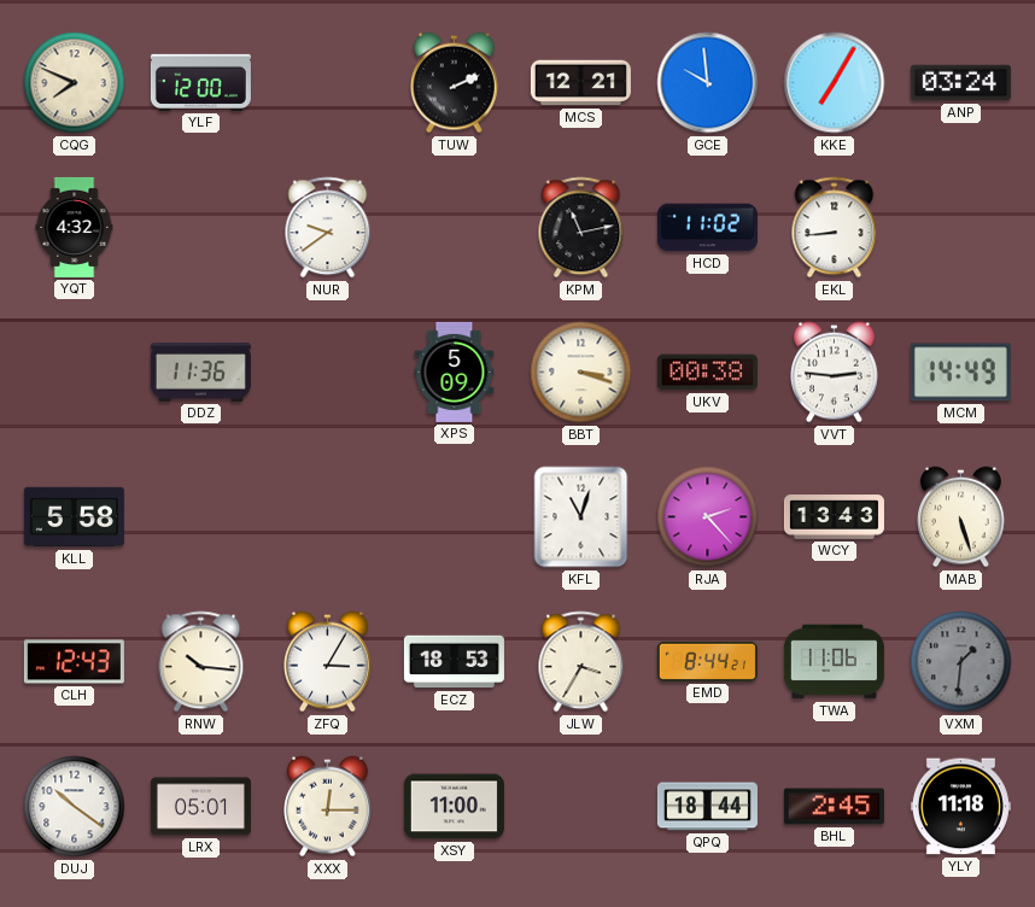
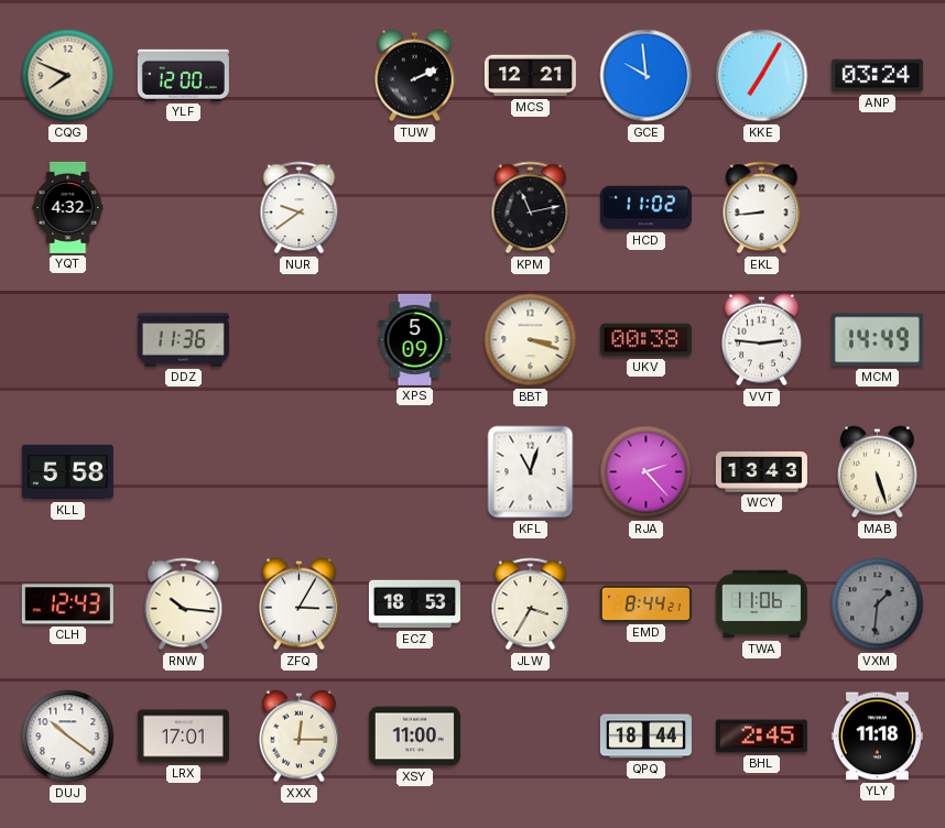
LRX: 05:01 -> 17:01
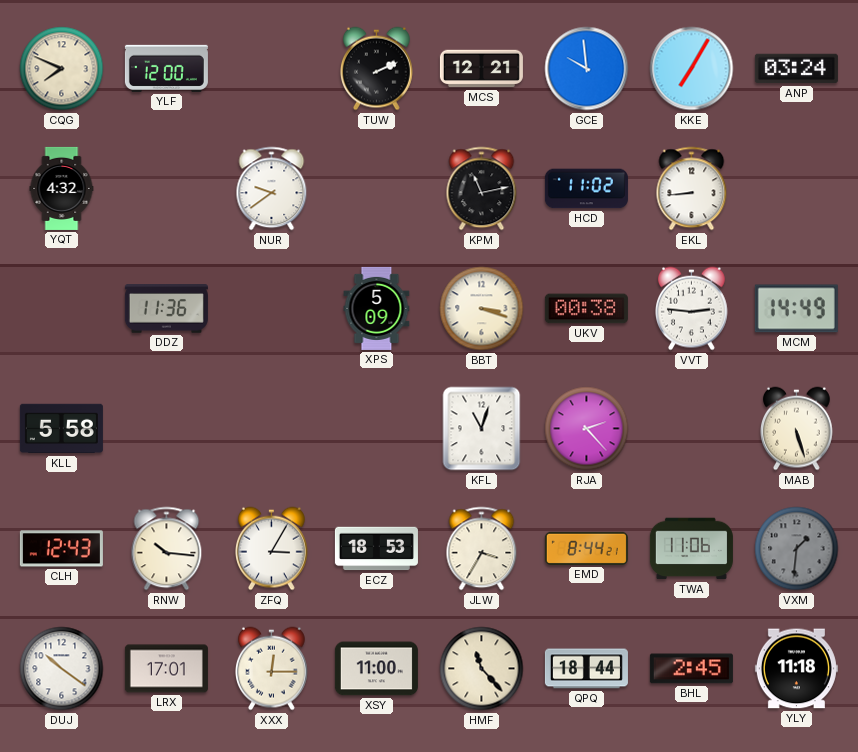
WCY: 13:43 -> none
HMF: none -> 11:23
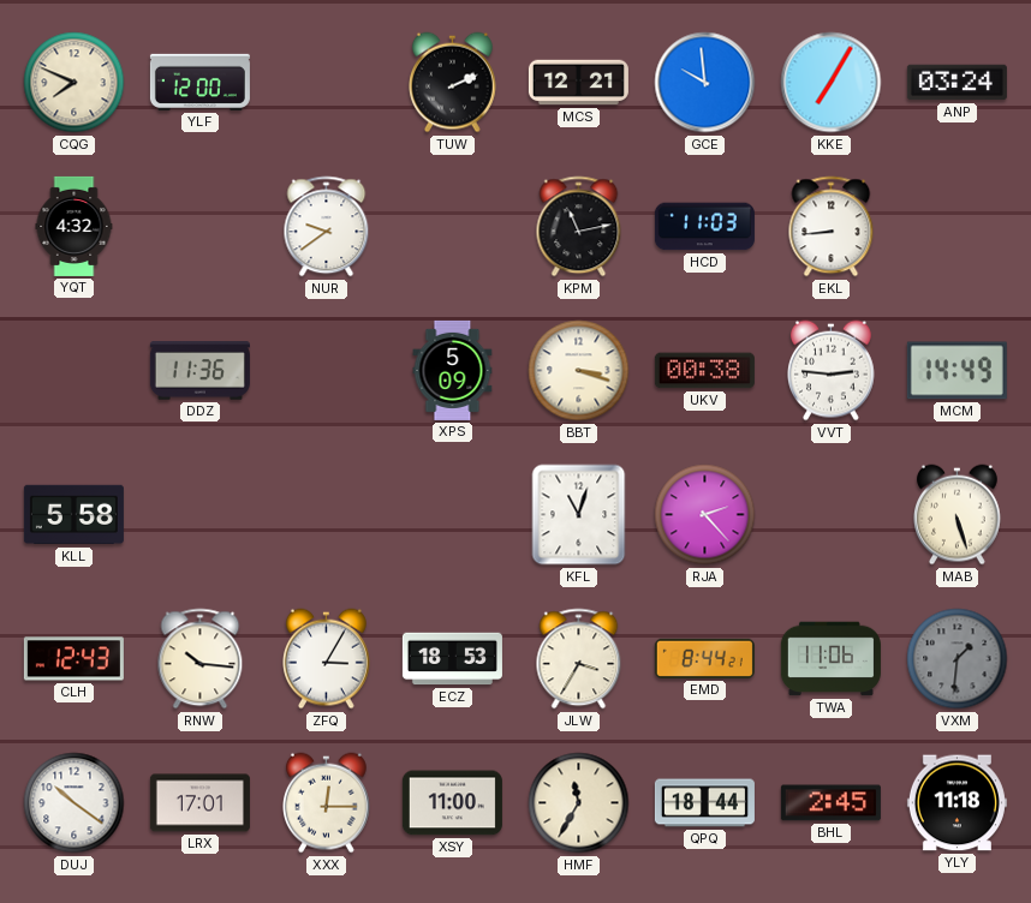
HCD: 11:02 -> 11:03
HMF: 11:23 -> 11:35
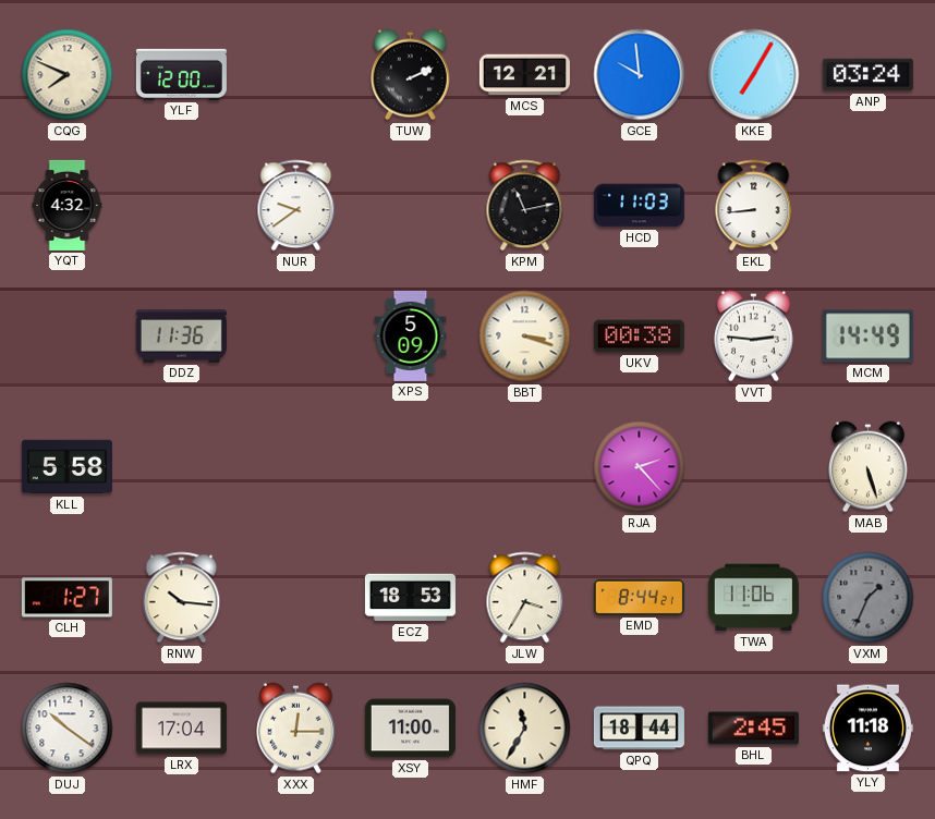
KFL: 11:03 -> none
CLH: 12:43 -> 1:27
ZFQ: 3:05 -> none
VXM: 1:31 -> 1:34
LRX: 17:01 -> 17:04
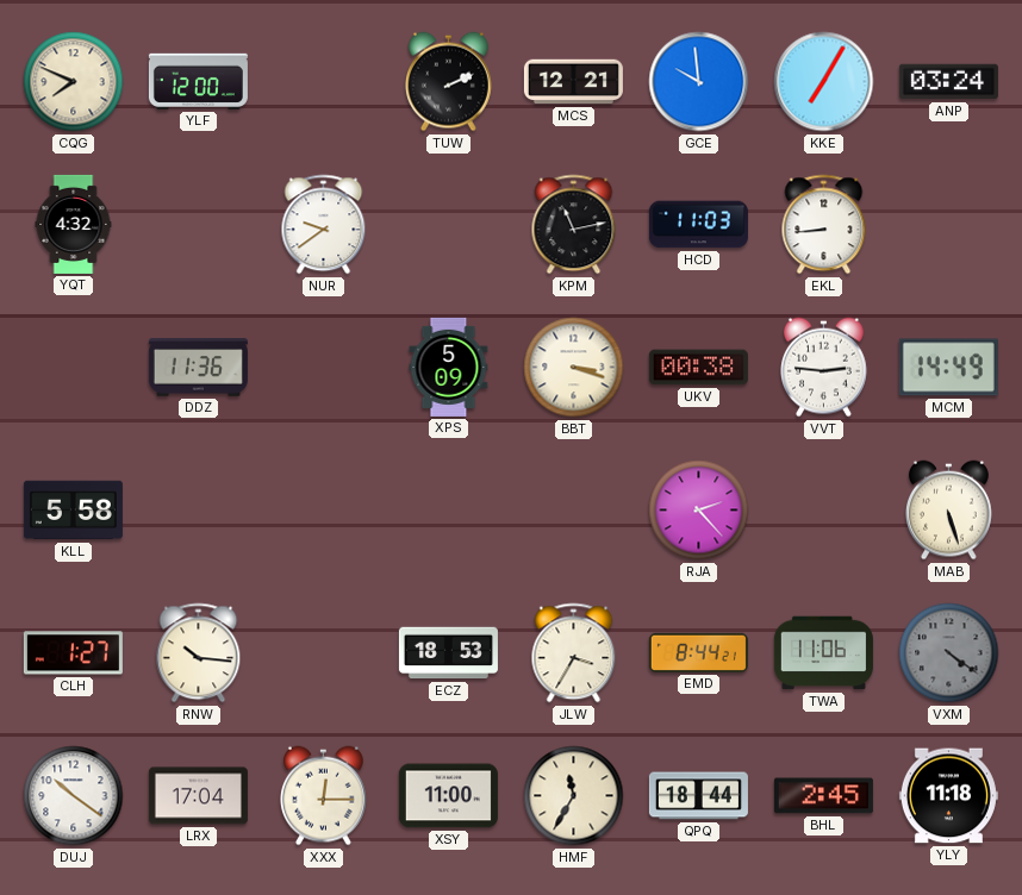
VXM: 1:34 -> 4:21
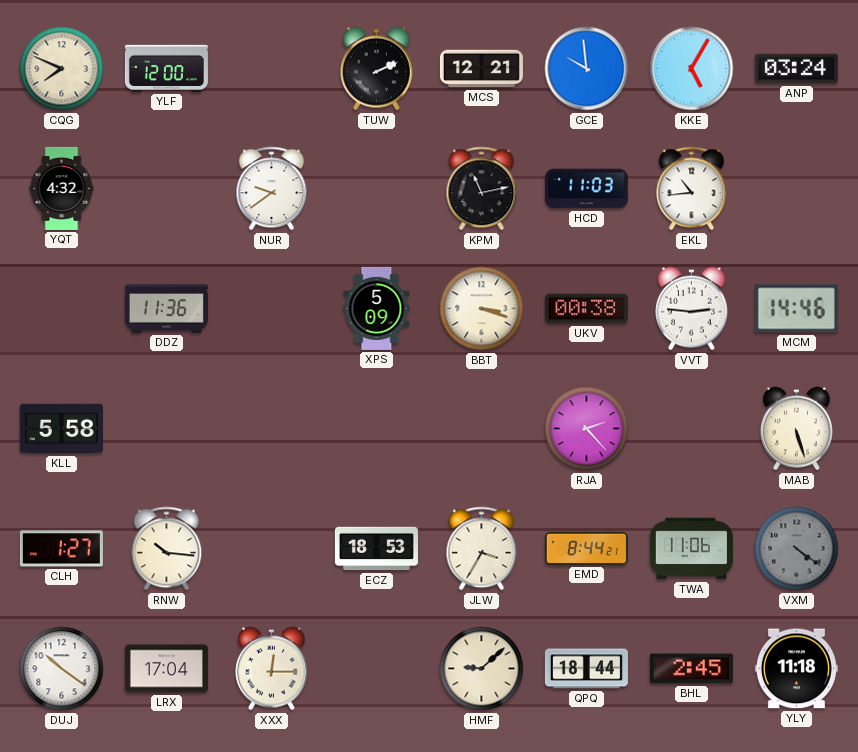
KKE: 7:05 -> 5:05
EKL: 8:44 -> 10:44
MCM: 14:49 -> 14:46
XSY: 11:00 -> none
HMF: 11:35 -> 9:08
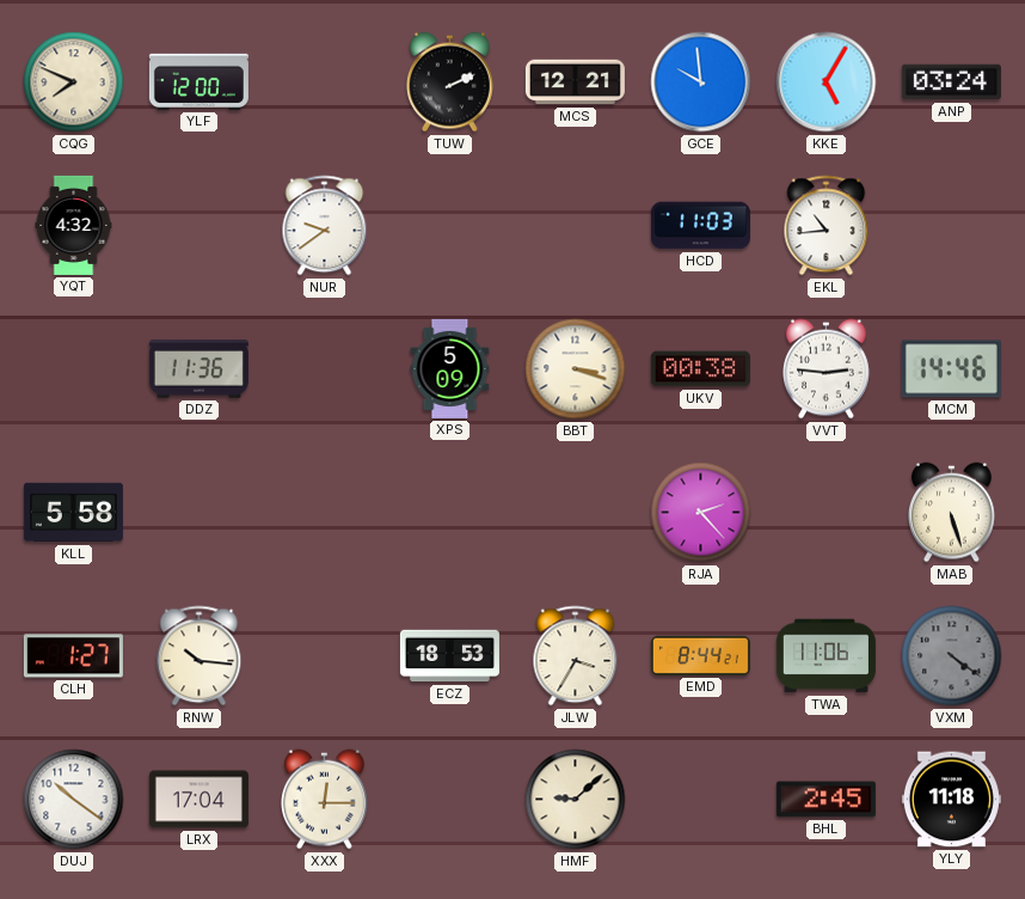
KPM: 11:13 -> none
QPQ: 18:44 -> none
